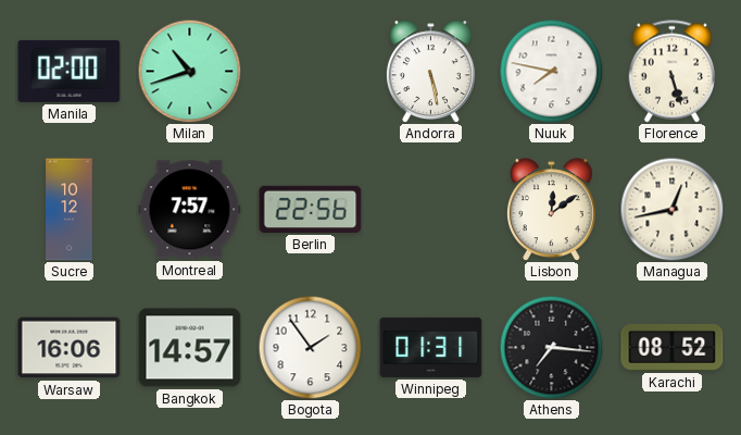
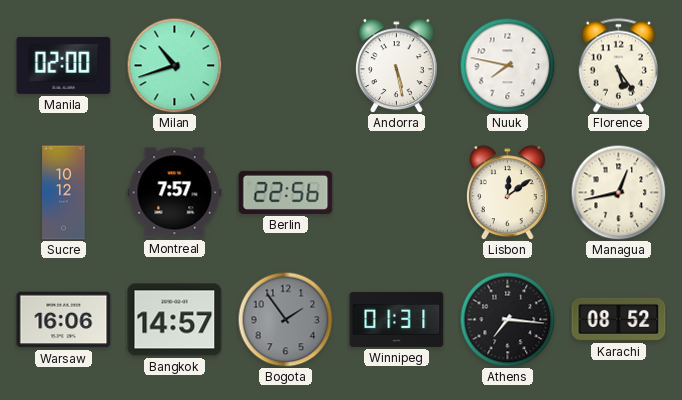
Florence: 5:27 -> 5:24
Bogota dial: white -> grey
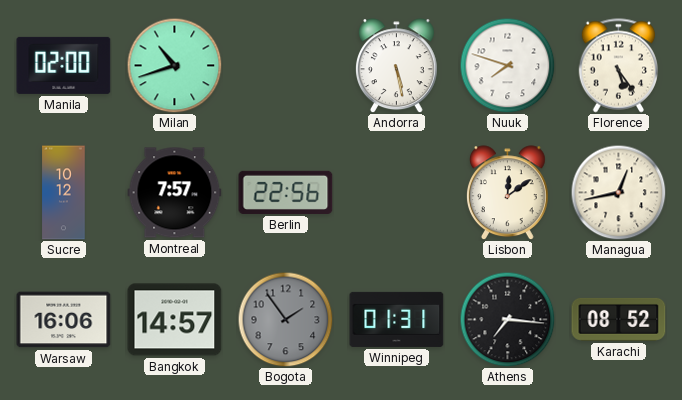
Nuuk: 7:47 -> 7:48
